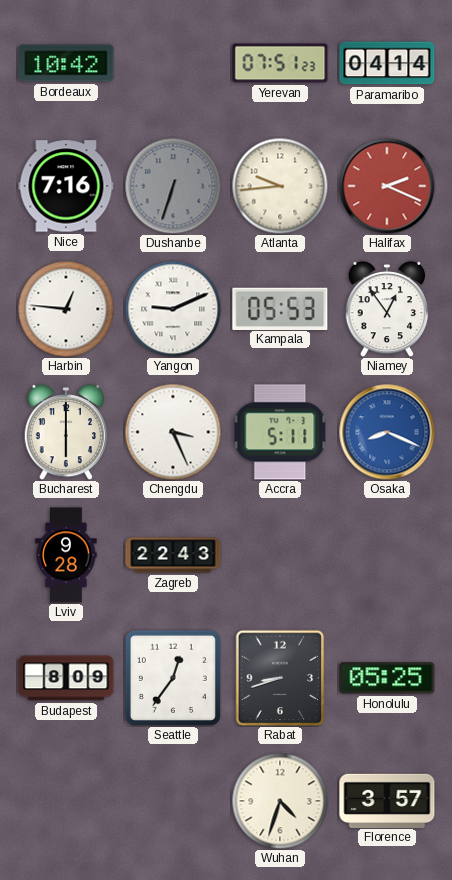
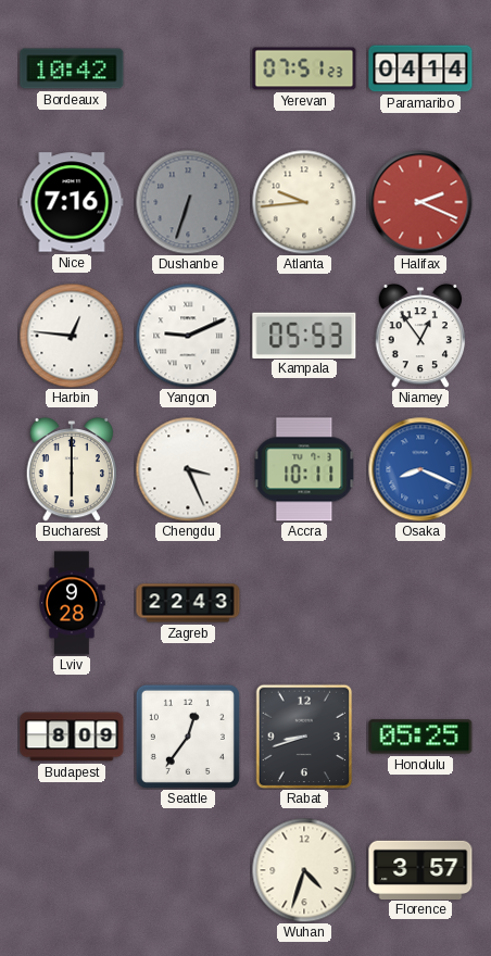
Accra: 5:11 -> 10:11
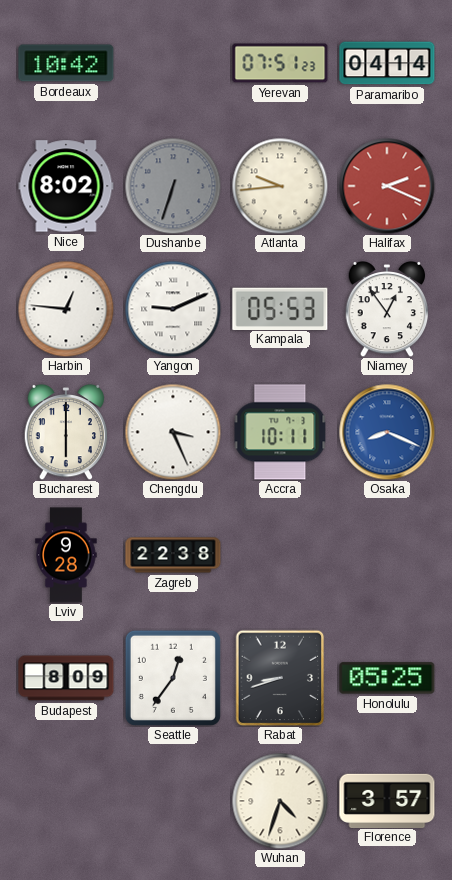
Nice: 7:16 -> 8:02
Zagreb: 22:43 -> 22:38
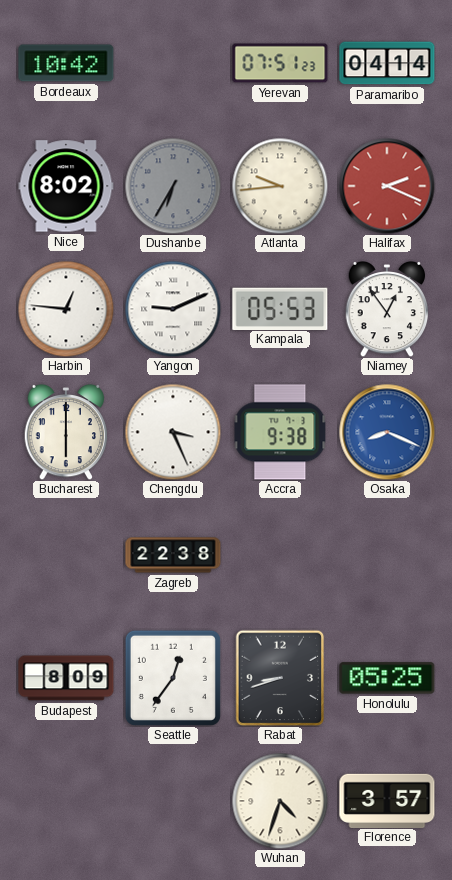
Dushanbe: 6:33 -> 6:35
Accra: 10:11 -> 9:38
Lviv: 9:28 -> none
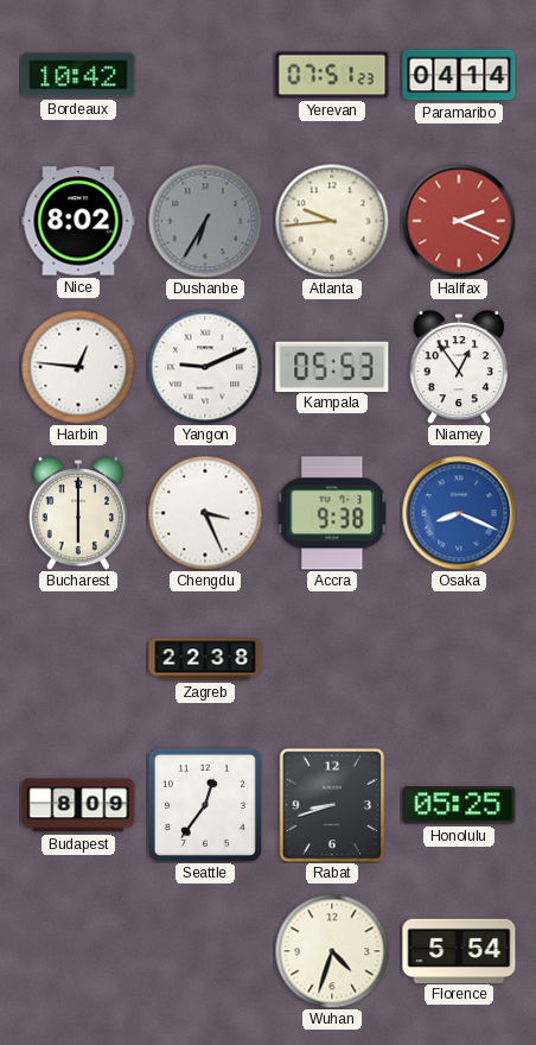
Florence: 3:57 -> 5:54
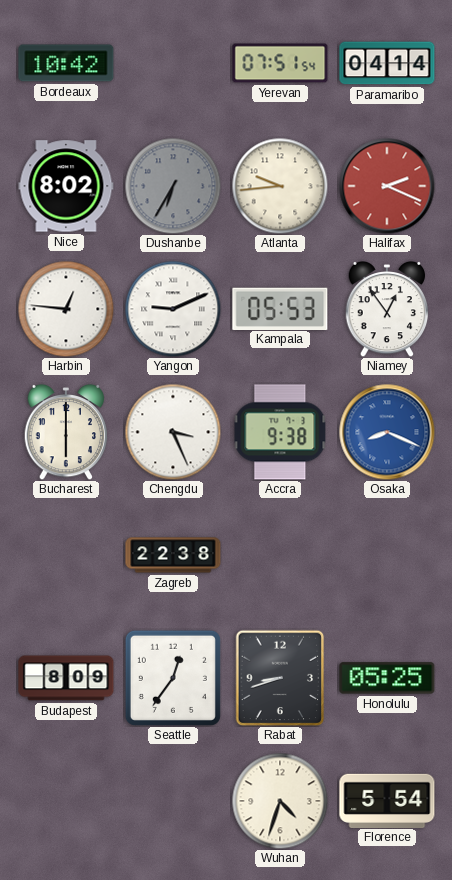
Yerevan: 07:51:23 -> 07:51:54
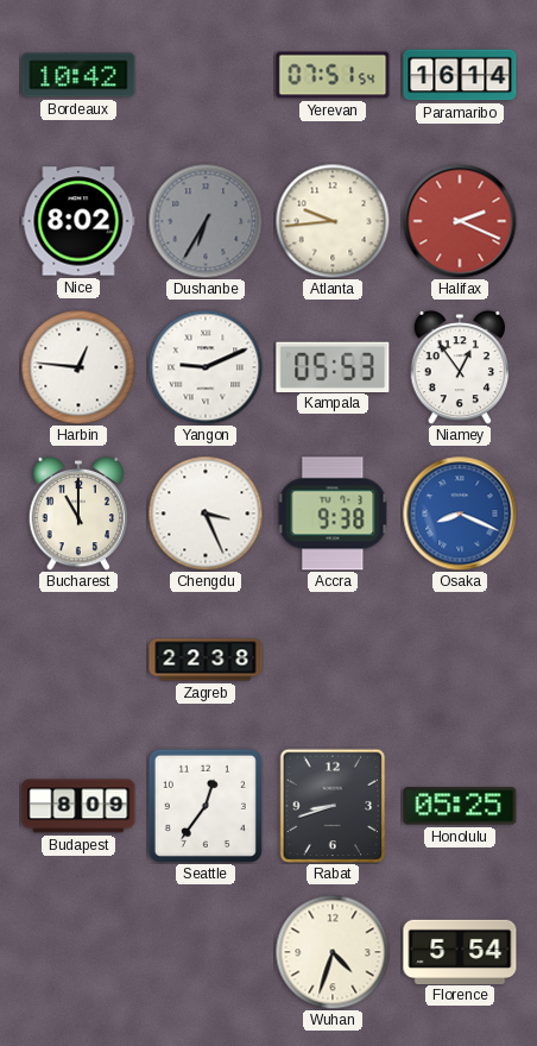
Paramaribo: 04:14 -> 16:14
Bucharest: 6:00 -> 11:00
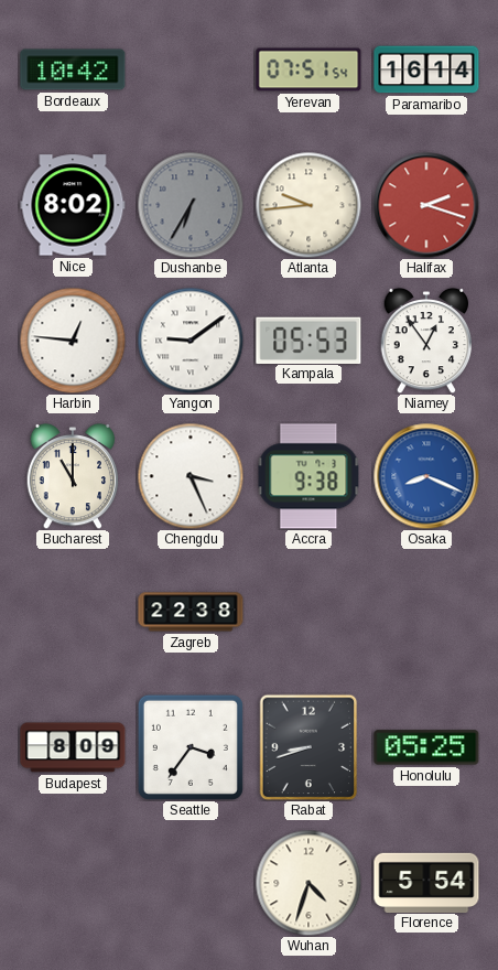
Halifax: 2:19 -> 2:18
Yangon: 9:11 -> 9:09
Seattle: 12:36 -> 3:36
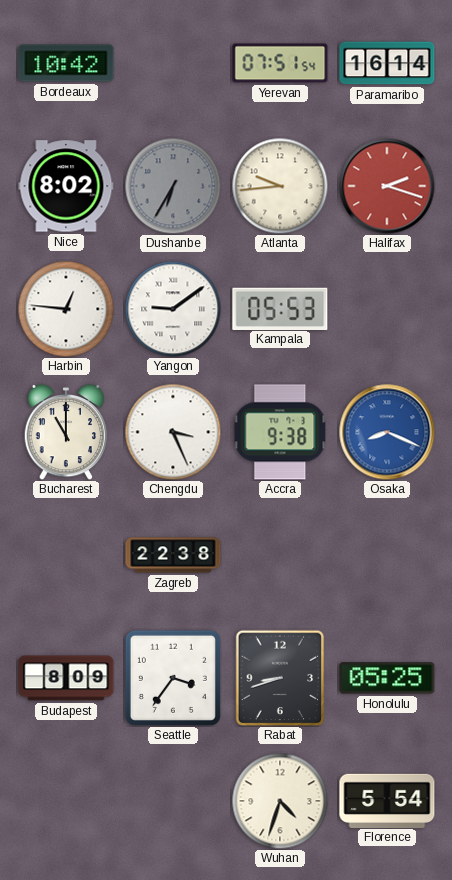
Niamey: 12:54 -> none
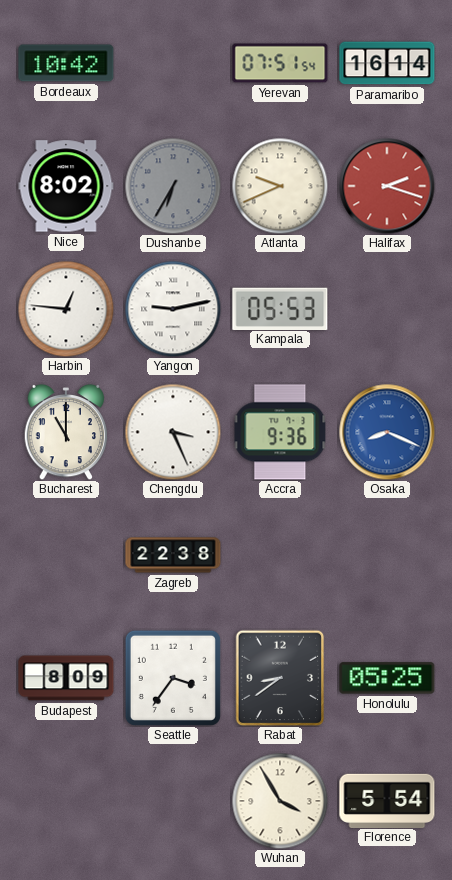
Atlanta: 9:44 -> 9:41
Yangon: 9:09 -> 9:13
Accra: 9:38 -> 9:36
Rabat: 8:42 -> 8:39
Wuhan: 4:33 -> 3:55
